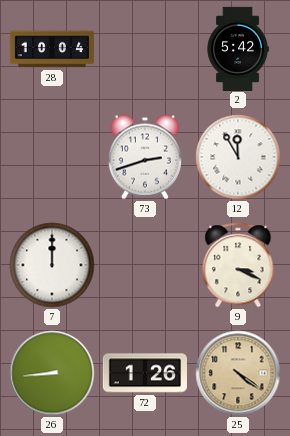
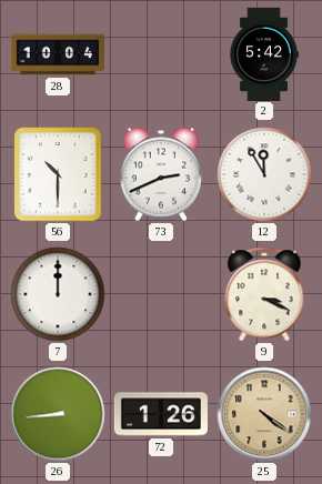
56: none -> 10:30
73: 2:42 -> 2:41
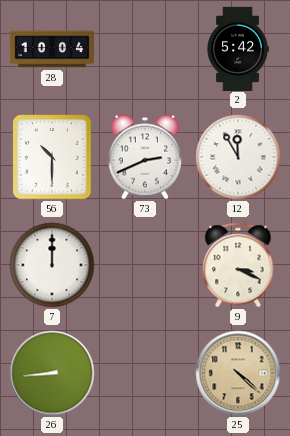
72: 1:26 -> none
25: 4:21 -> 4:22
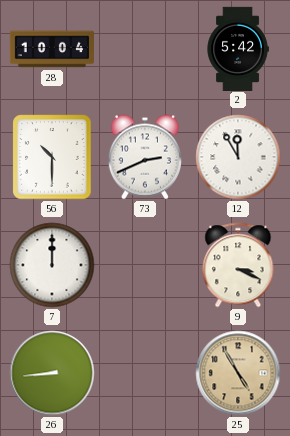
25: 4:22 -> 4:55
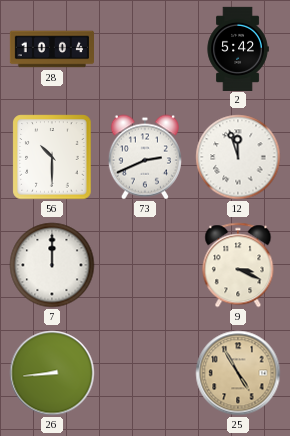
12: 11:55 -> 11:57
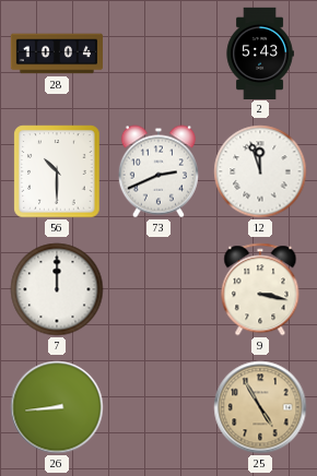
2: 5:42 -> 5:43
9: 3:19 -> 3:17
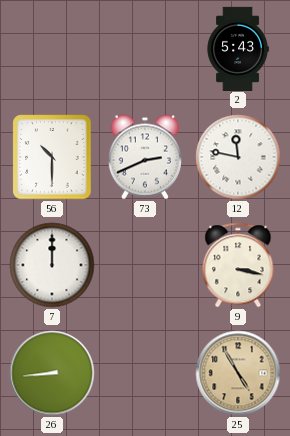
28: 10:04 -> none
12: 11:57 -> 11:47
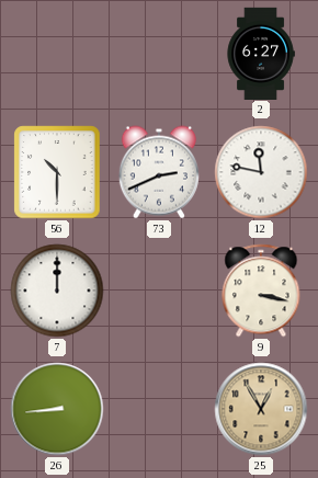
2: 5:43 -> 6:27
25: 4:55 -> 12:55
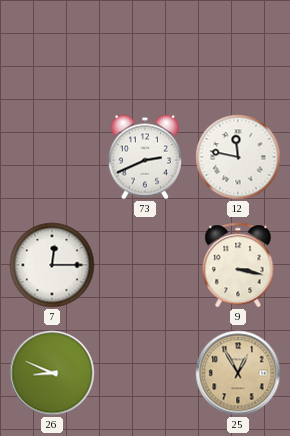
2: 6:27 -> none
56: 10:30 -> none
7: 12:00 -> 12:15
26: 8:44 -> 8:49
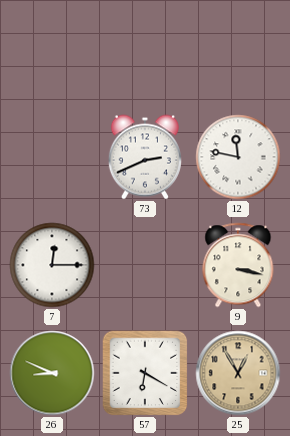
57: none -> 6:20
